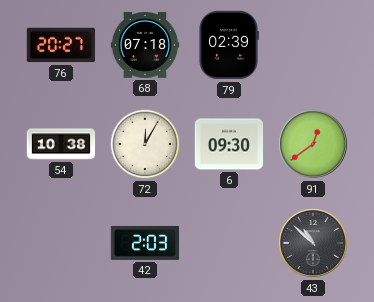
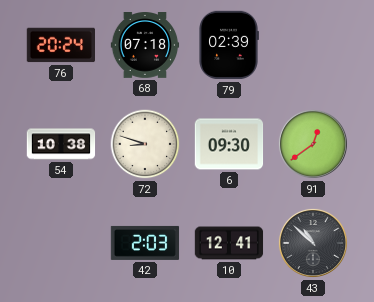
76: 20:27 -> 20:24
72: 12:05 -> 8:48
10: none -> 12:41
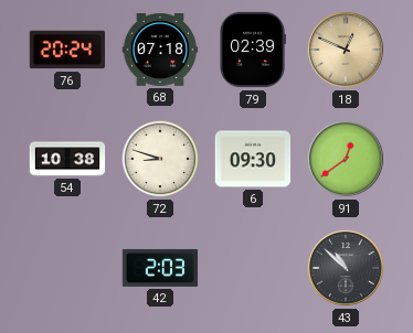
18: none -> 12:49
10: 12:41 -> none
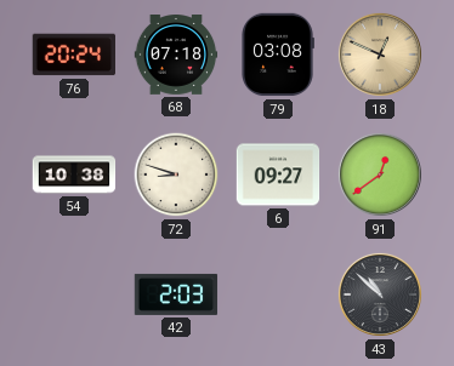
79: 02:39 -> 03:08
6: 09:30 -> 09:27
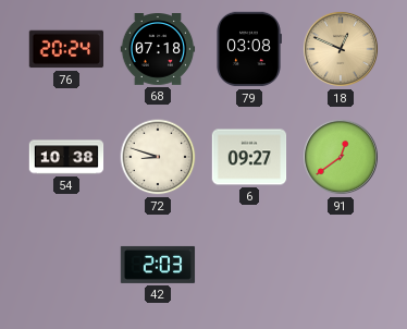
43: 10:52 -> none
